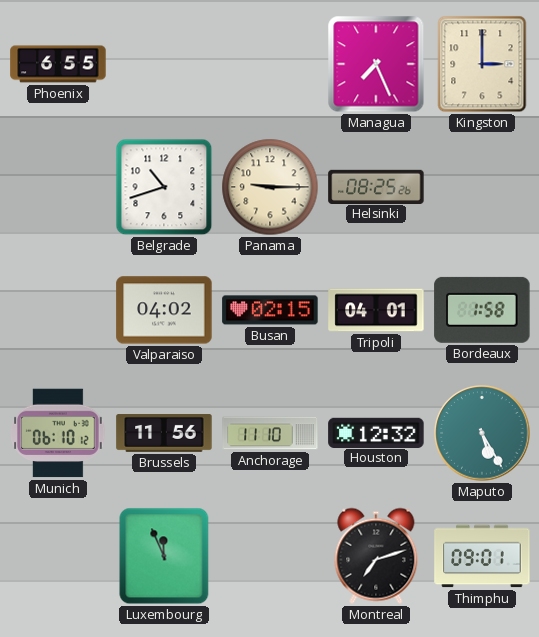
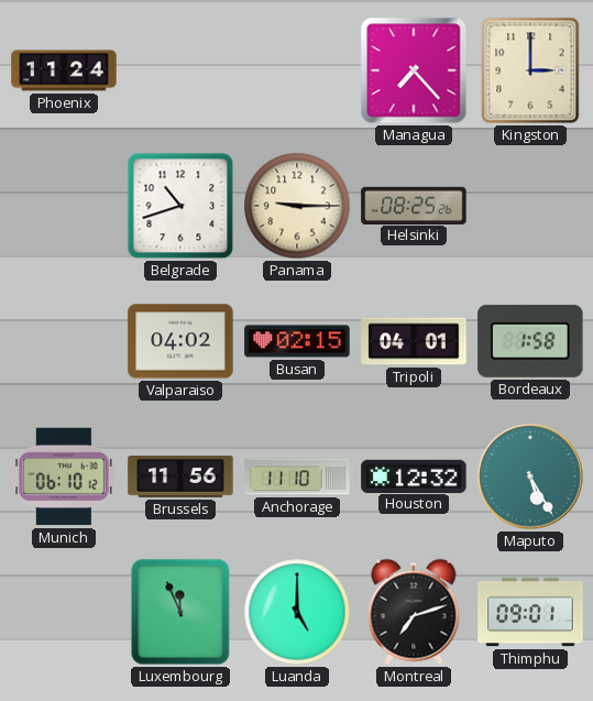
Phoenix: 6:55 -> 11:24
Managua: 7:26 -> 7:23
Luanda: none -> 5:00
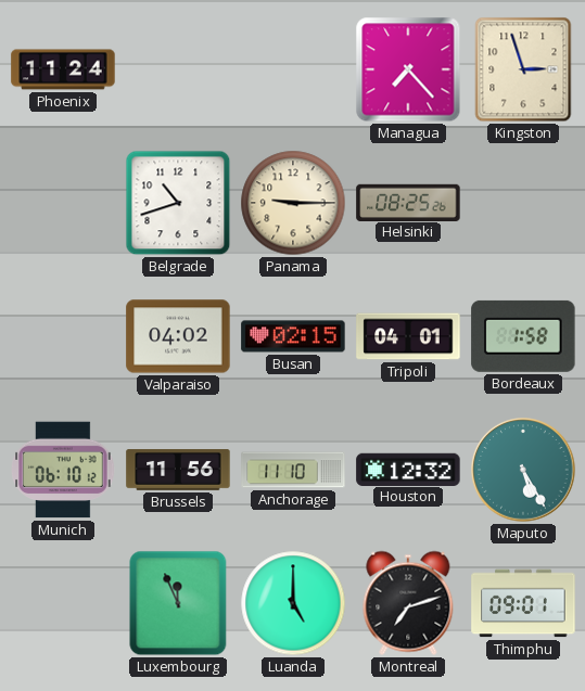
Kingston: 3:00 -> 2:57
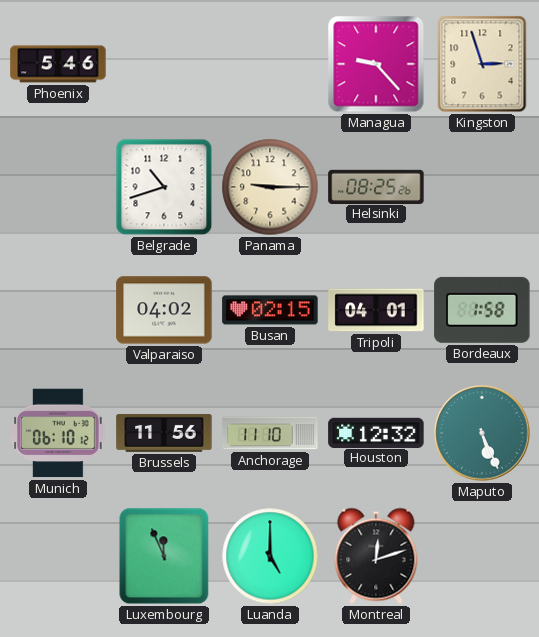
Phoenix: 11:24 -> 5:46
Managua: 7:23 -> 9:23
Maputo: 5:25 -> 5:26
Montreal: 7:12 -> 12:12
Thimphu: 09:01 -> none
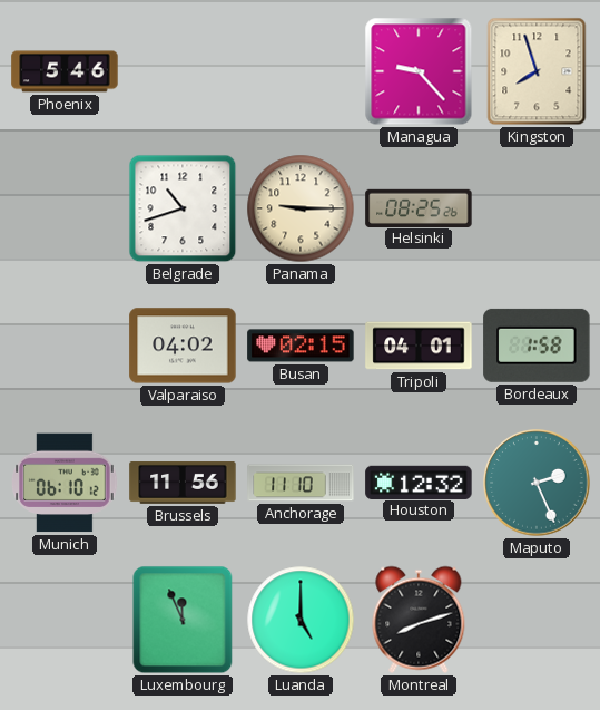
Kingston: 2:57 -> 7:57
Maputo: 5:26 -> 2:26
Montreal: 12:12 -> 8:12
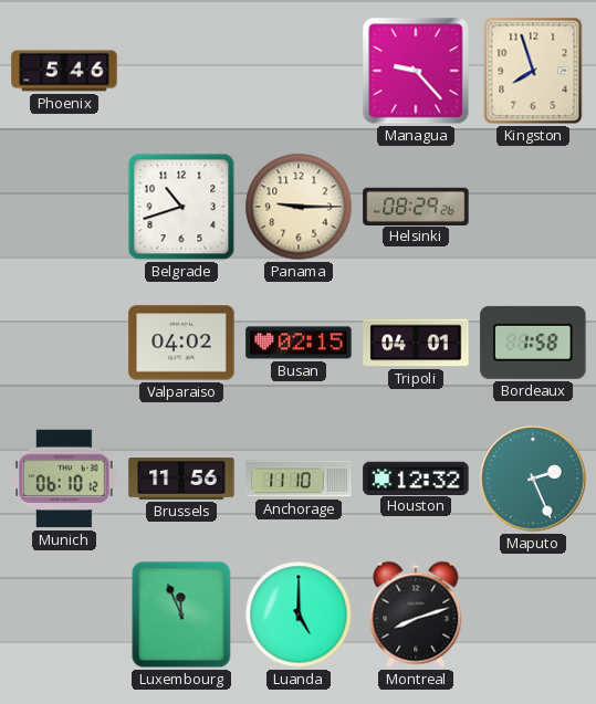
Helsinki: 08:25 -> 08:29
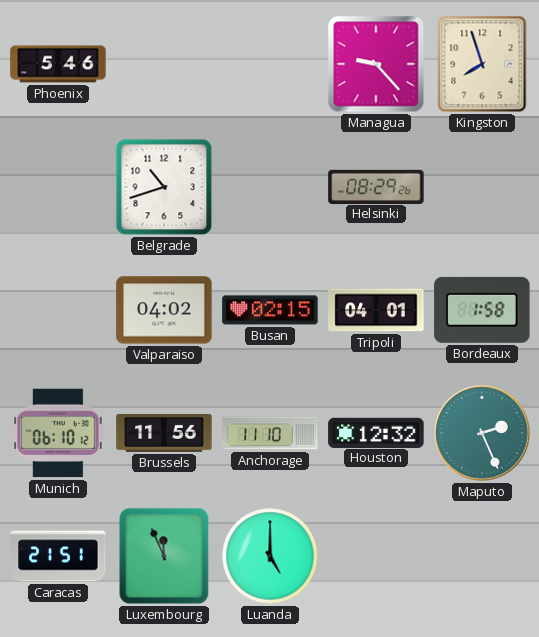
Panama: 9:15 -> none
Caracas: none -> 21:51
Montreal: 8:12 -> none
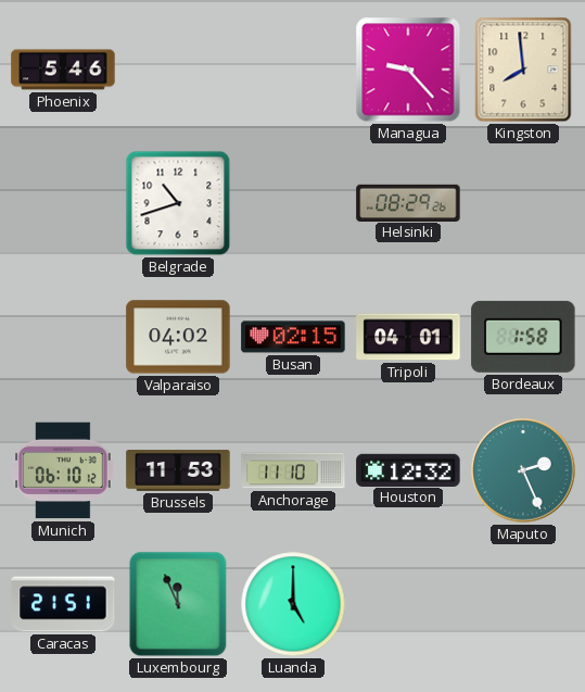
Kingston: 7:57 -> 7:59
Brussels: 11:56 -> 11:53
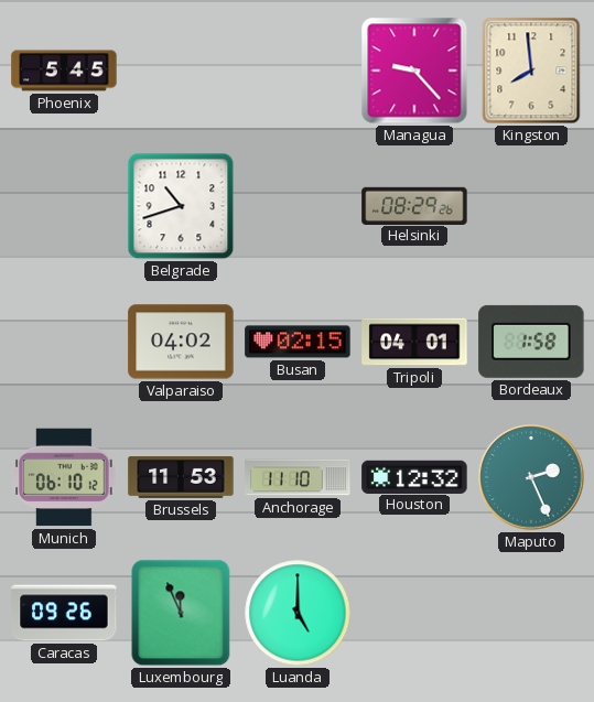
Phoenix: 5:46 -> 5:45
Caracas: 21:51 -> 09:26
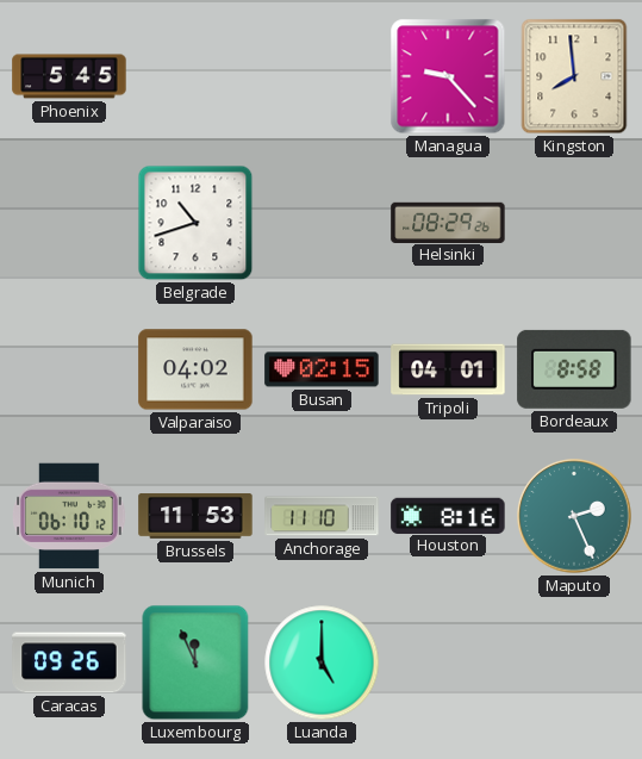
Bordeaux: 1:58 -> 8:58
Houston: 12:32 -> 8:16
